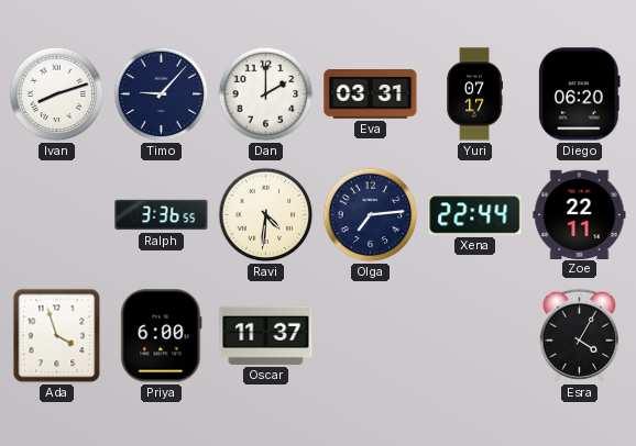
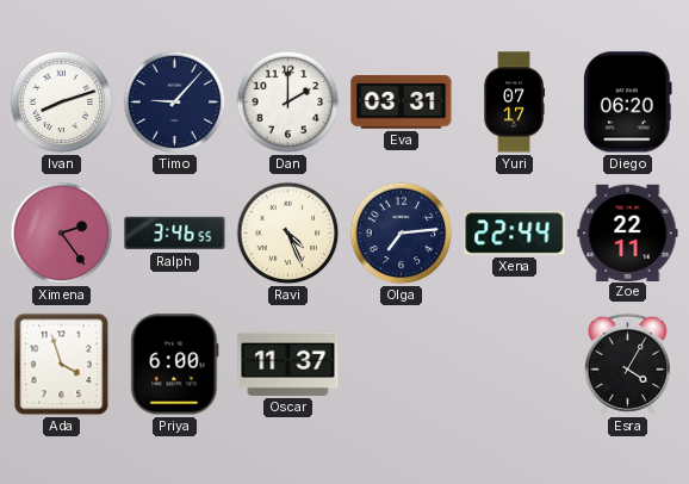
Ximena: none -> 2:24
Ralph: 3:36 -> 3:46
Ravi: 4:31 -> 4:26
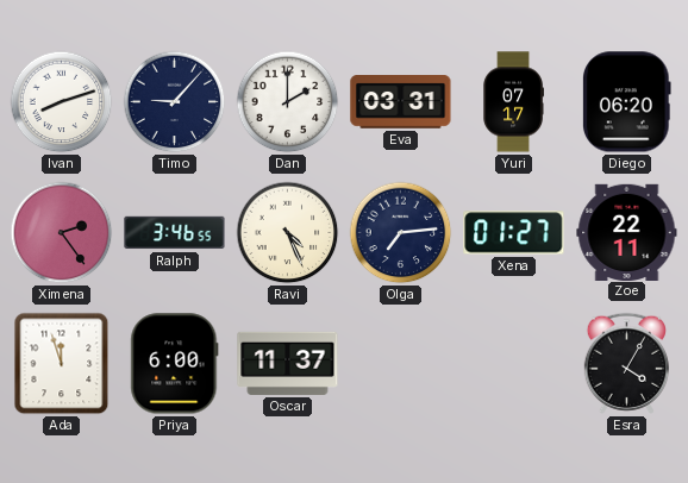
Xena: 22:44 -> 01:27
Ada: 3:57 -> 11:57
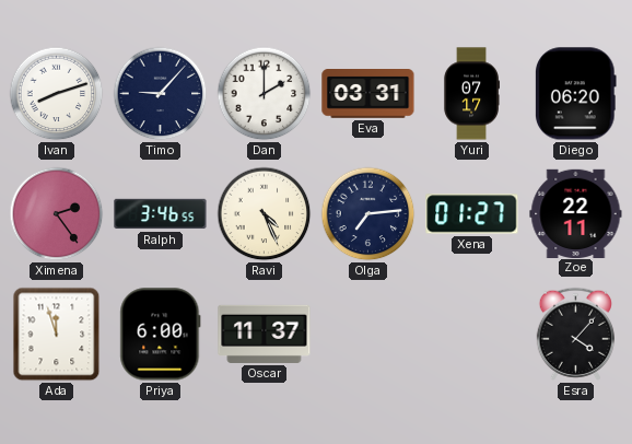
Esra: 4:05 -> 4:07
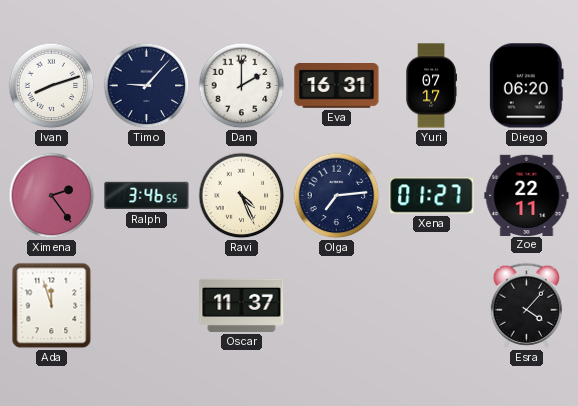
Eva: 03:31 -> 16:31
Priya: 6:00 -> none
